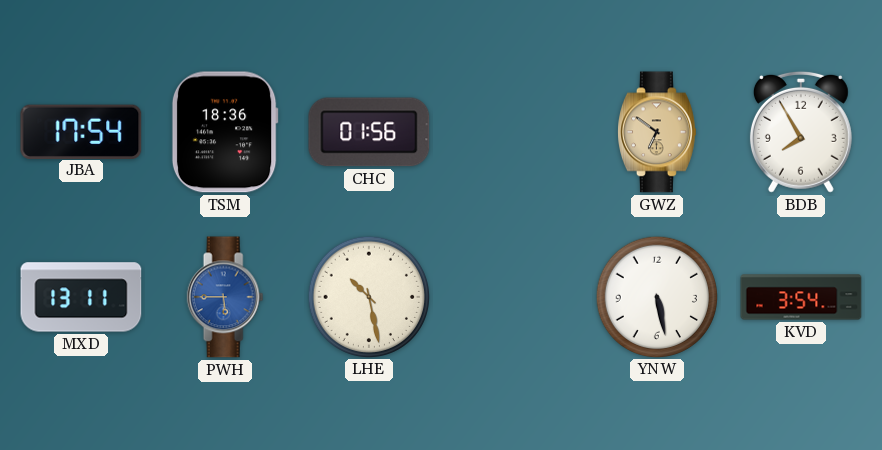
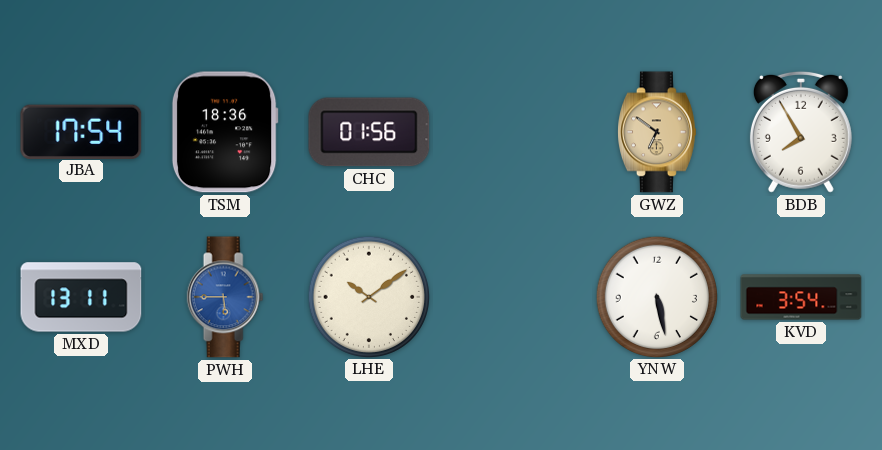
LHE: 10:28 -> 10:09
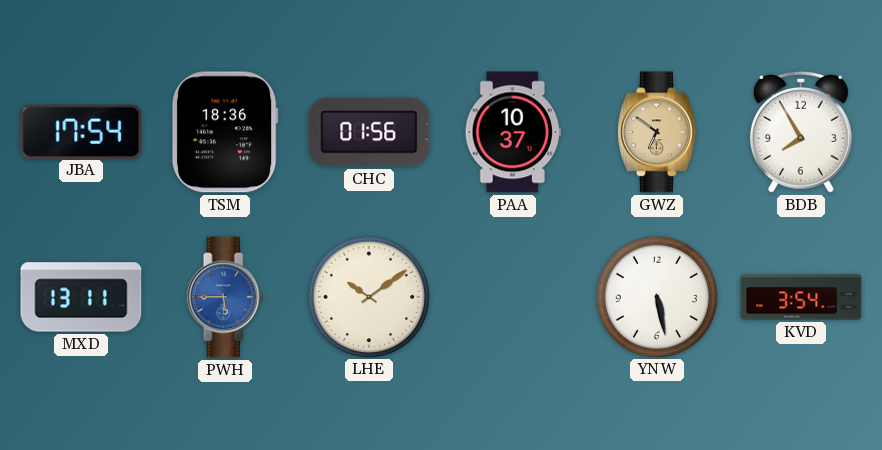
PAA: none -> 10:37
